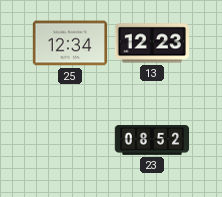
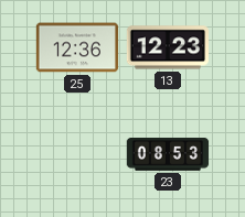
25: 12:34 -> 12:36
23: 08:52 -> 08:53
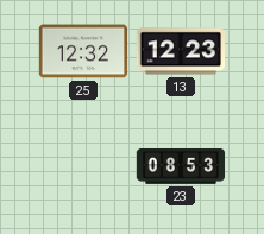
25: 12:36 -> 12:32
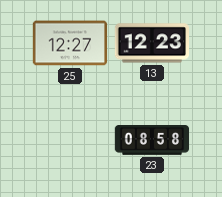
25: 12:32 -> 12:27
23: 08:53 -> 08:58
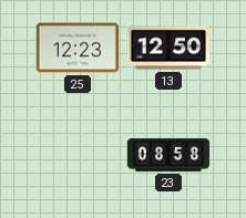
25: 12:27 -> 12:23
13: 12:23 -> 12:50
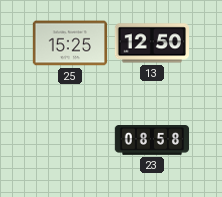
25: 12:23 -> 15:25
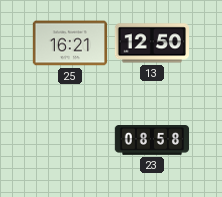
25: 15:25 -> 16:21
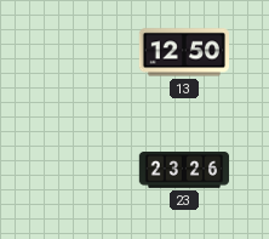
25: 16:21 -> none
23: 08:58 -> 23:26
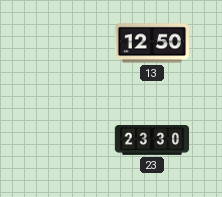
23: 23:26 -> 23:30
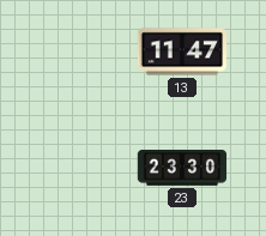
13: 12:50 -> 11:47
